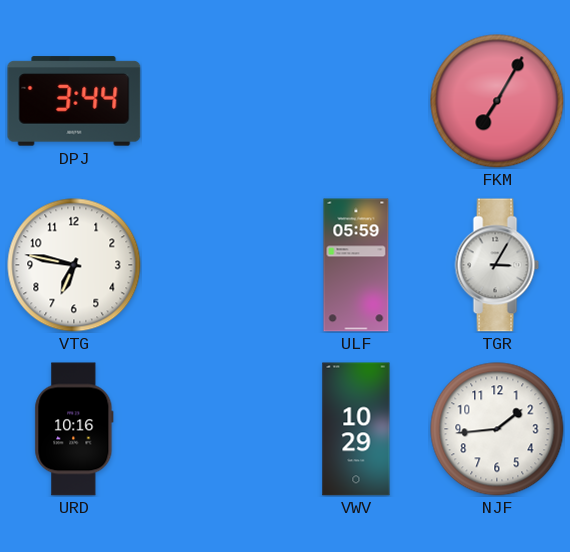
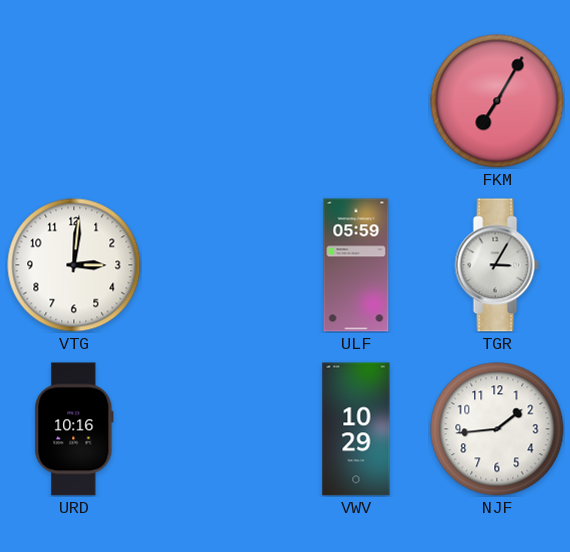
DPJ: 3:44 -> none
VTG: 6:47 -> 3:01
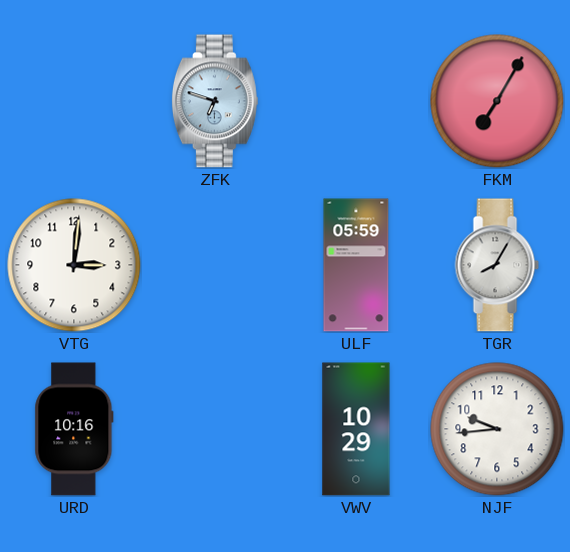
ZFK: none -> 6:48
TGR: 3:05 -> 8:05
NJF: 1:44 -> 9:44
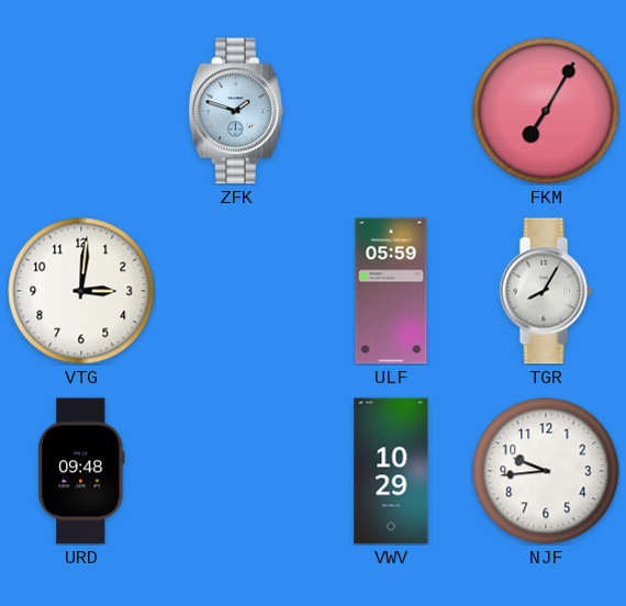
ZFK: 6:48 -> 1:48
URD: 10:16 -> 09:48
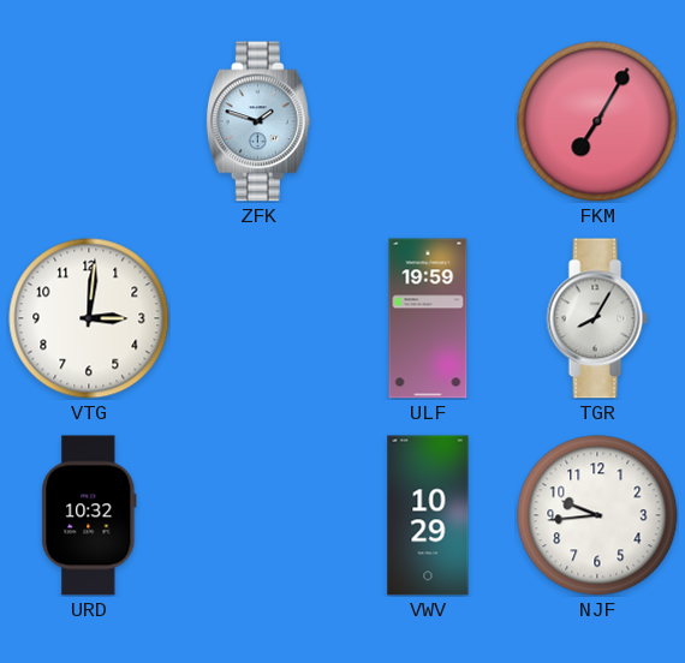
ULF: 05:59 -> 19:59
URD: 09:48 -> 10:32
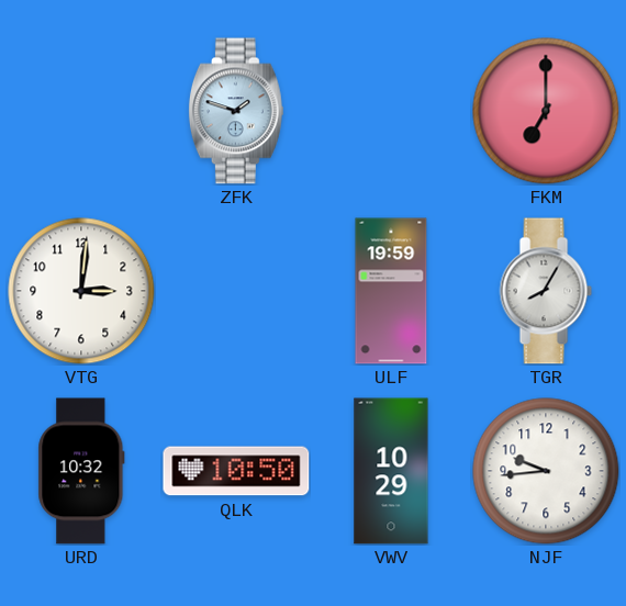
FKM: 7:05 -> 7:00
QLK: none -> 10:50
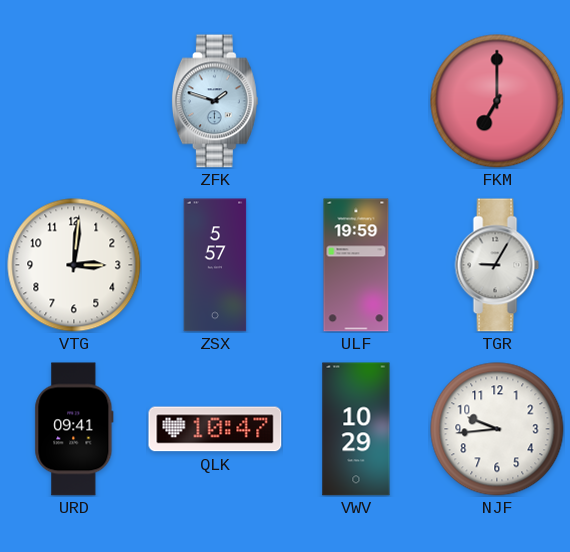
ZSX: none -> 5:57
TGR: 8:05 -> 9:05
URD: 10:32 -> 09:41
QLK: 10:50 -> 10:47
